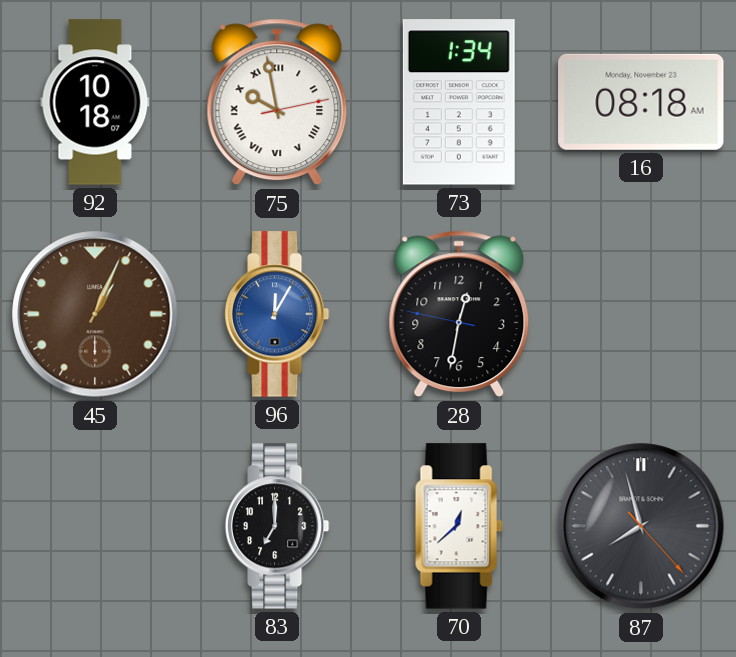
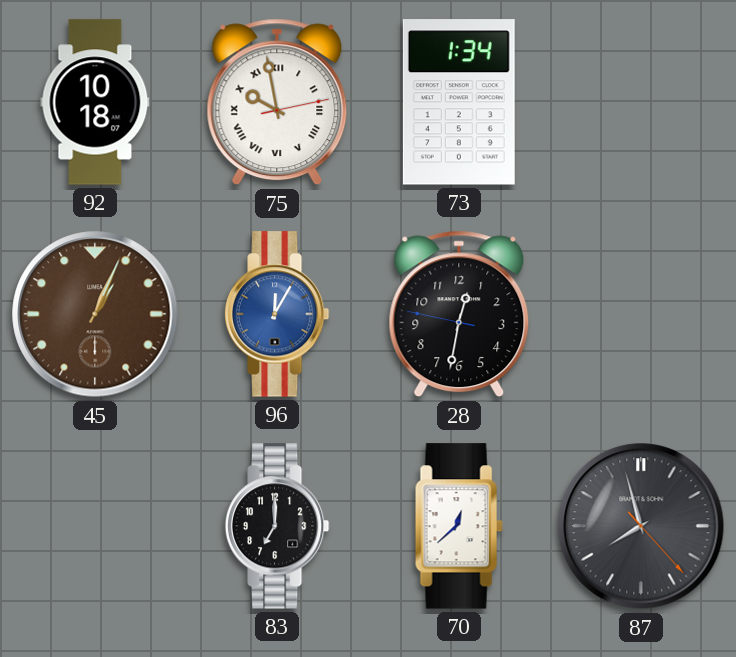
16: 08:18 -> none
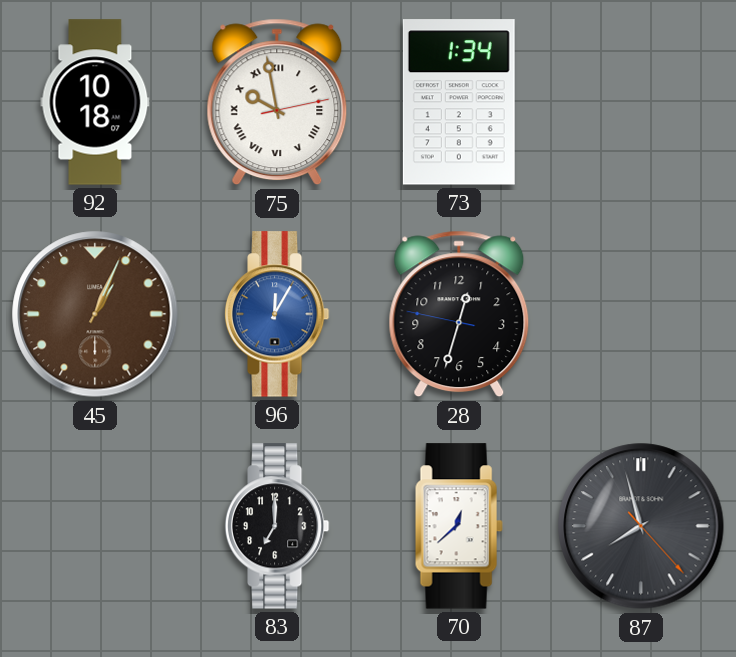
28: 12:31 -> 12:32
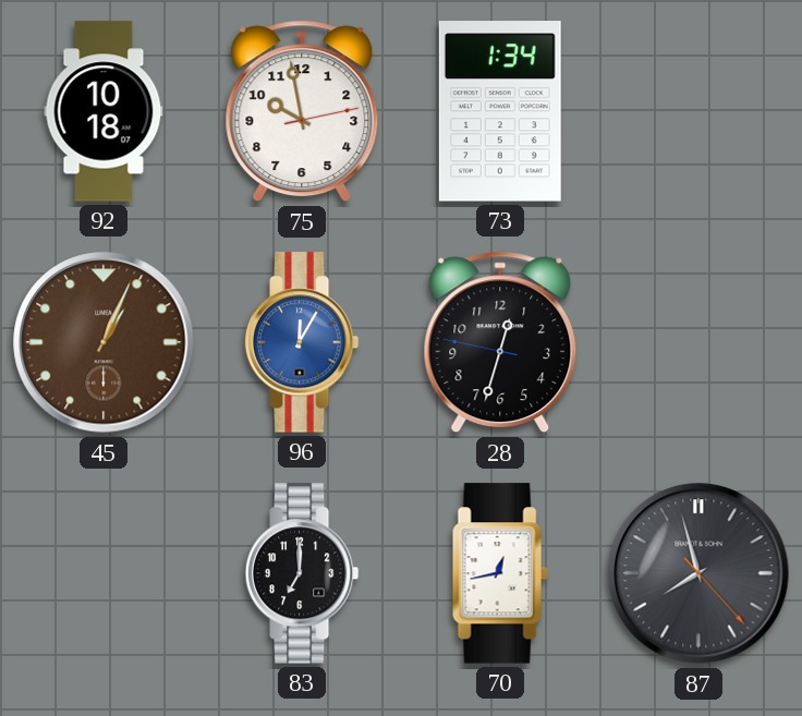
75 numerals: Roman -> Arabic
70: 12:38 -> 12:43
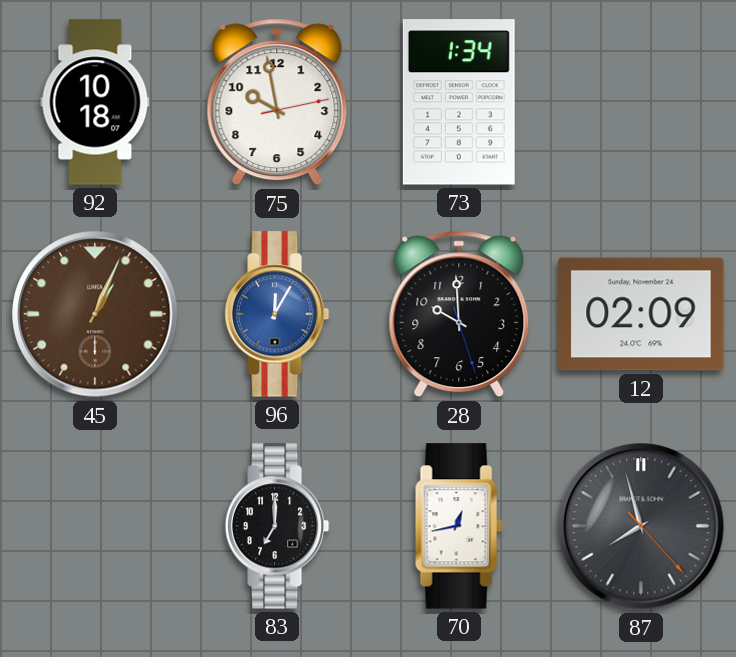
28: 12:32 -> 9:59
12: none -> 02:09
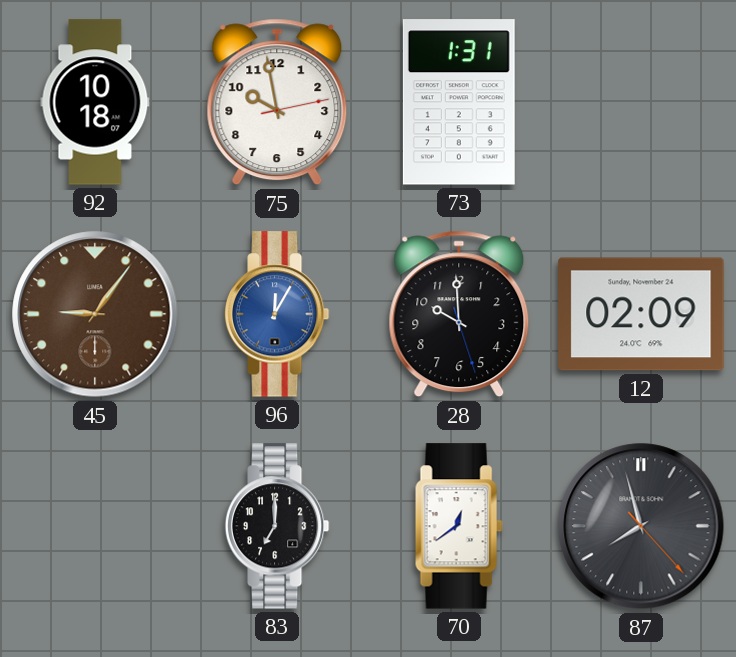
73: 1:34 -> 1:31
45: 1:04 -> 9:06
70: 12:43 -> 12:39
